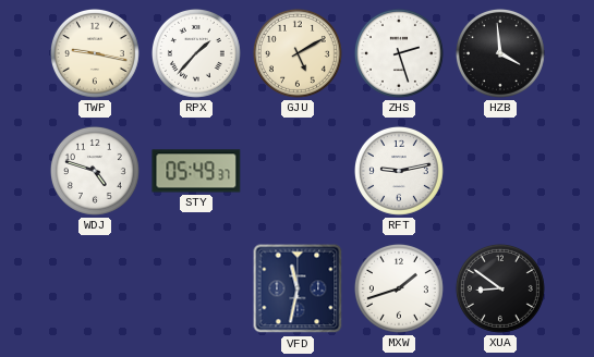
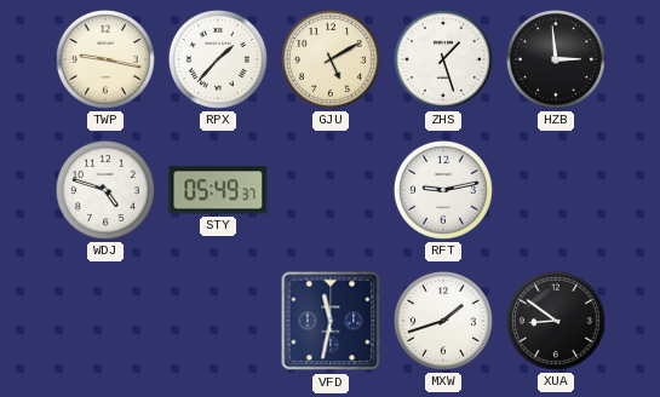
ZHS: 2:27 -> 1:27
HZB: 3:59 -> 2:59
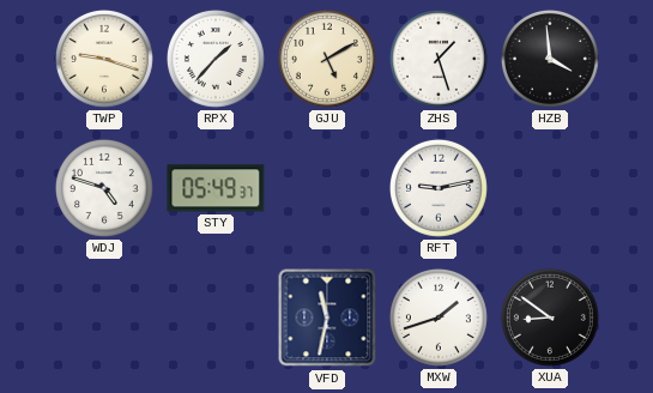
TWP: 9:17 -> 9:18
HZB: 2:59 -> 3:59
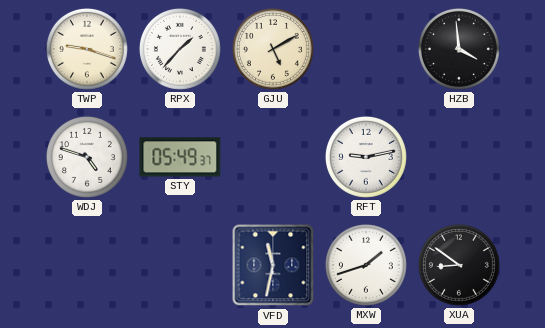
ZHS: 1:27 -> none
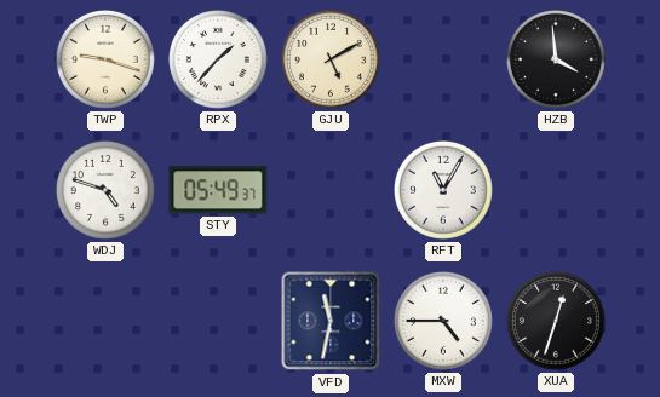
RFT: 9:13 -> 11:05
MXW: 1:42 -> 4:45
XUA: 8:51 -> 12:33
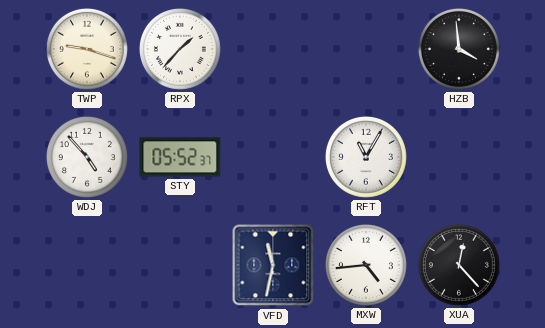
GJU: 5:10 -> none
WDJ: 4:48 -> 4:53
STY: 05:49 -> 05:52
MXW: 4:45 -> 4:44
XUA: 12:33 -> 12:23
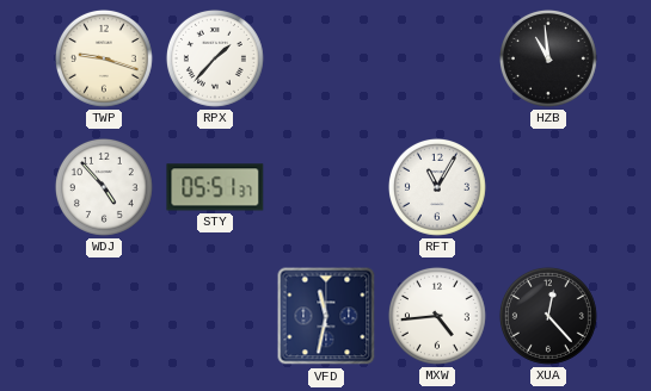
HZB: 3:59 -> 10:59
STY: 05:52 -> 05:51
